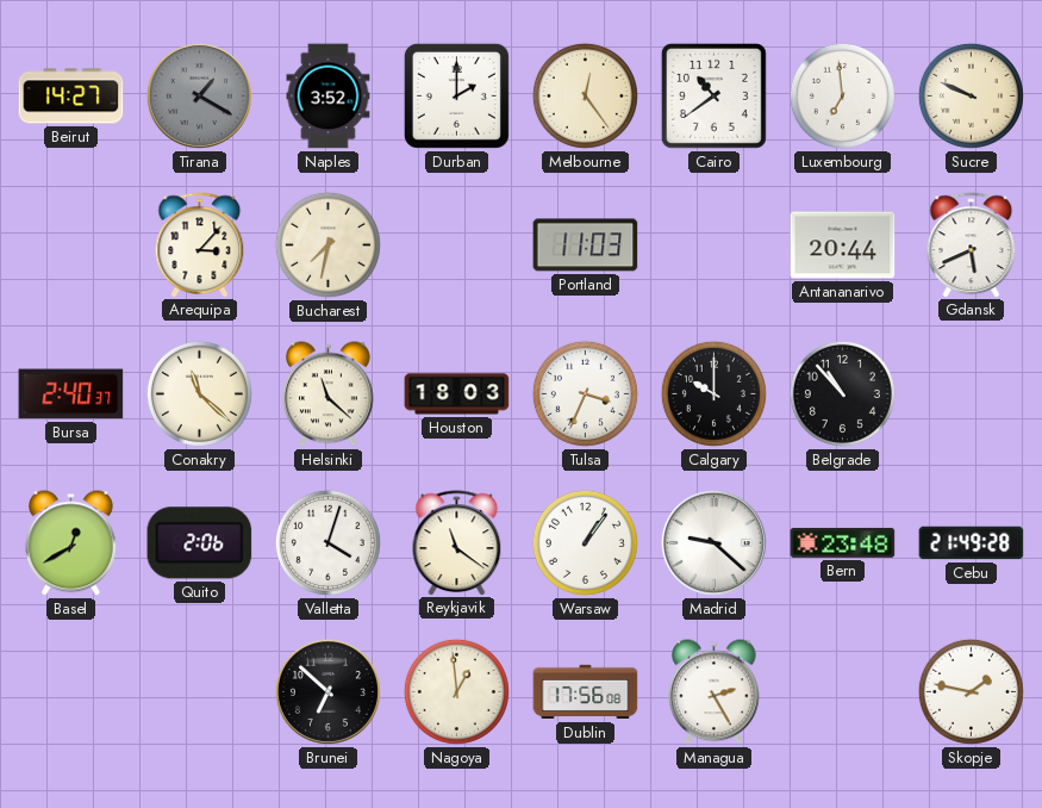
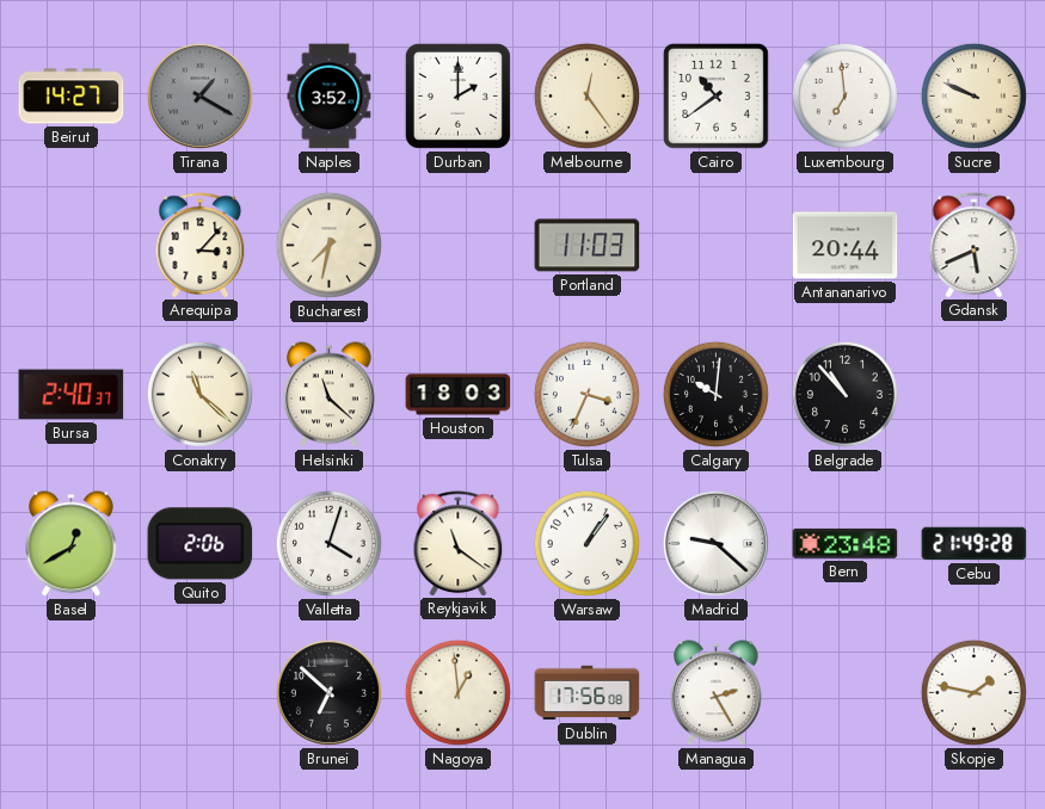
Calgary: 10:00 -> 10:01
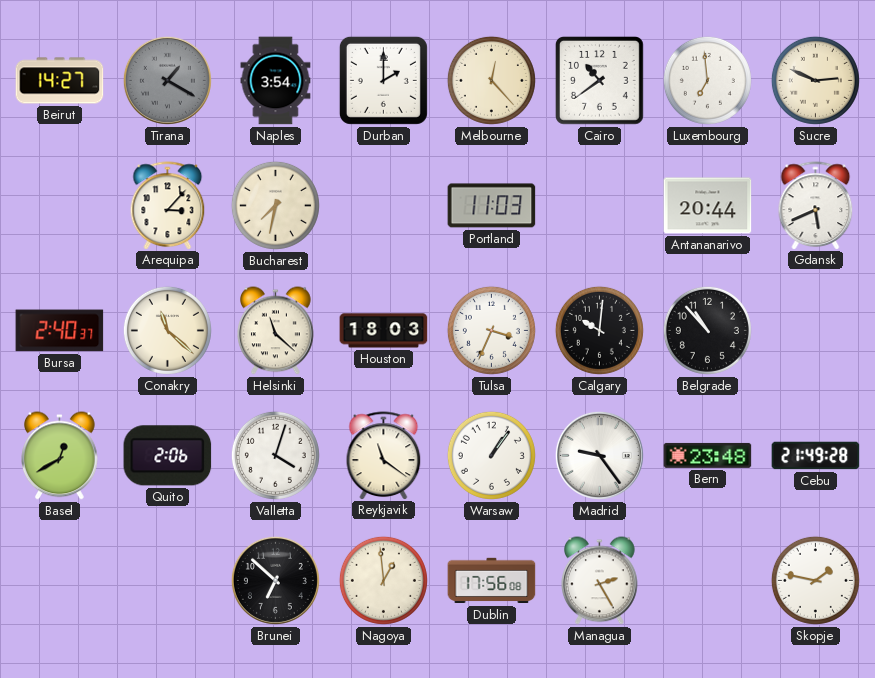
Naples: 3:52 -> 3:54
Melbourne: 12:24 -> 12:23
Sucre: 9:49 -> 2:49
Madrid: 9:22 -> 9:24
